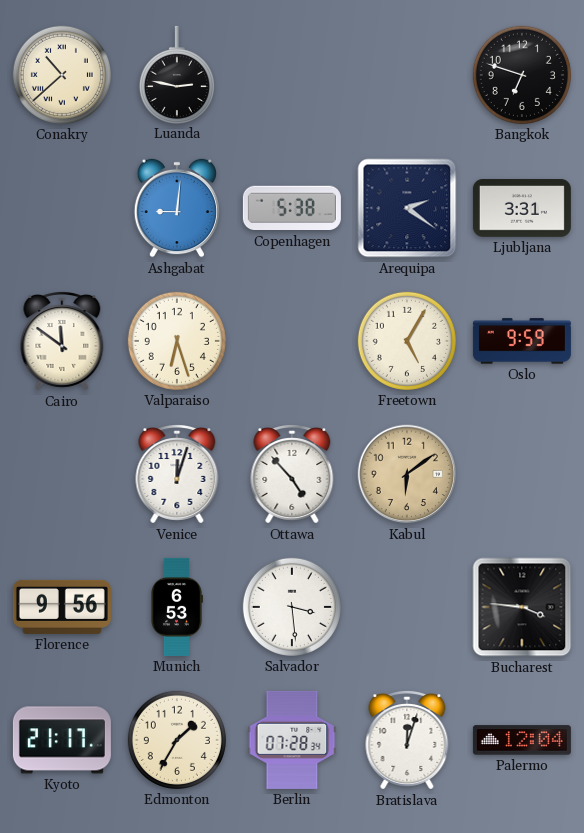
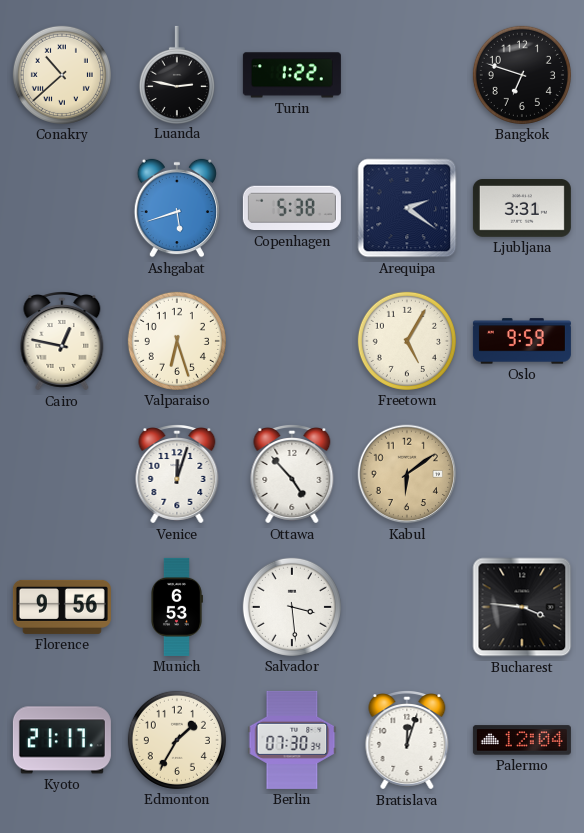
Turin: none -> 1:22
Ashgabat: 9:01 -> 5:42
Cairo: 11:51 -> 12:47
Berlin: 07:28 -> 07:30
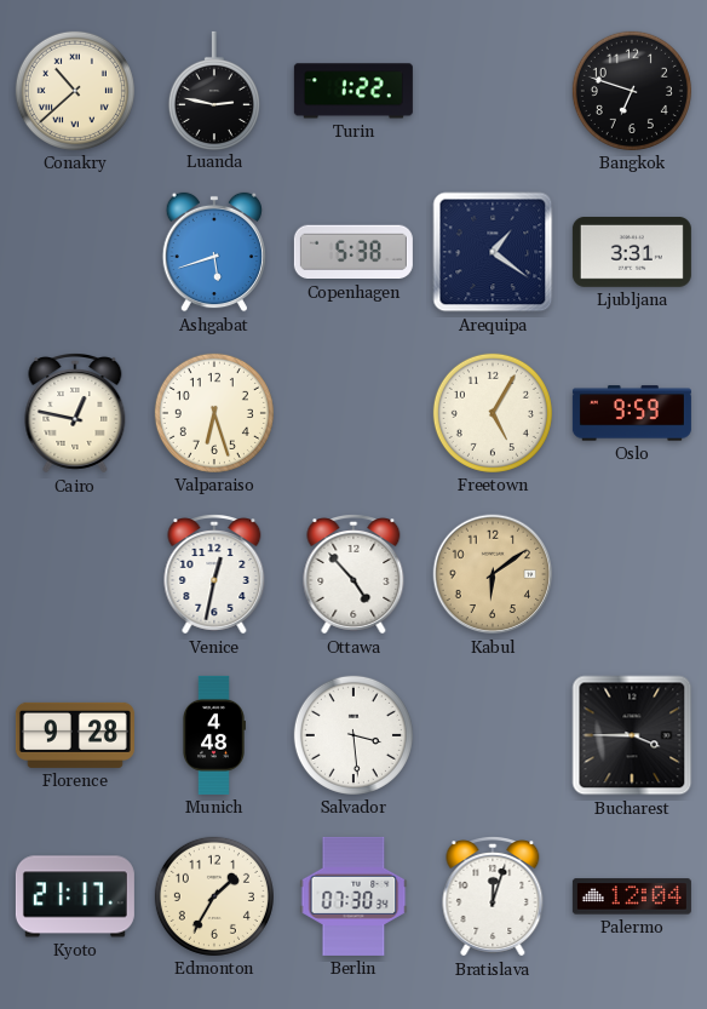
Arequipa: 2:21 -> 1:21
Venice: 12:03 -> 12:32
Florence: 9:56 -> 9:28
Munich: 6:53 -> 4:48
Bucharest: 3:46 -> 3:45
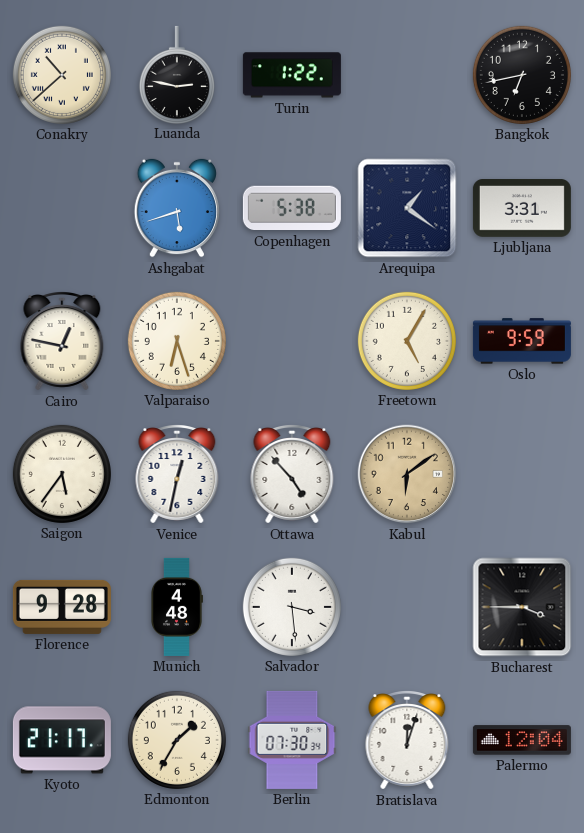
Bangkok: 6:48 -> 6:43
Saigon: none -> 5:36
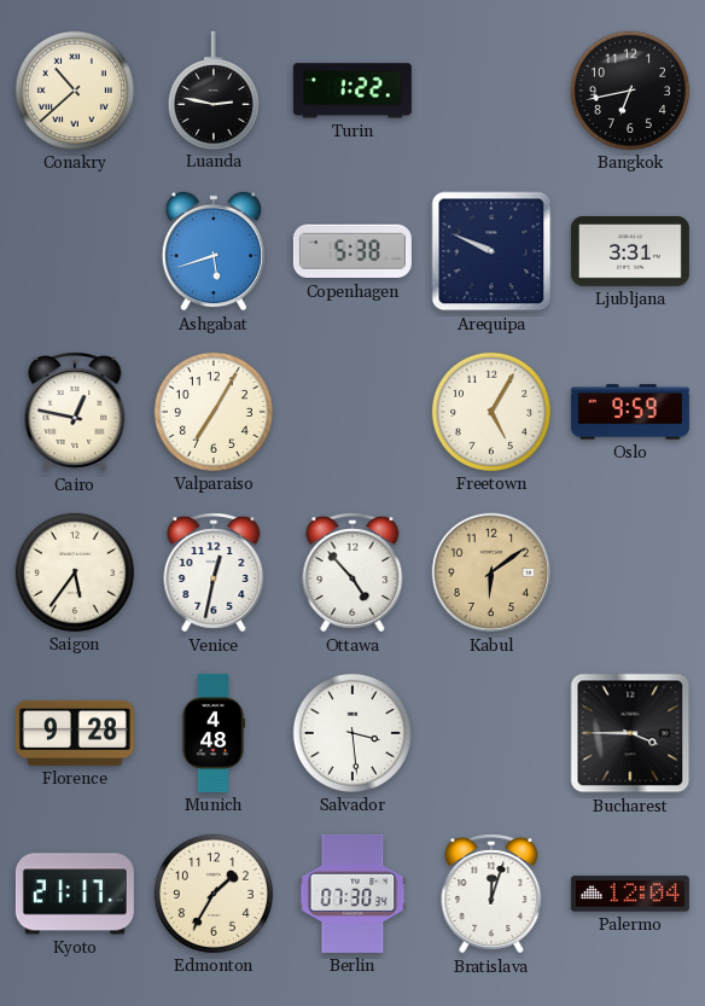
Arequipa: 1:21 -> 9:49
Valparaiso: 6:27 -> 7:05
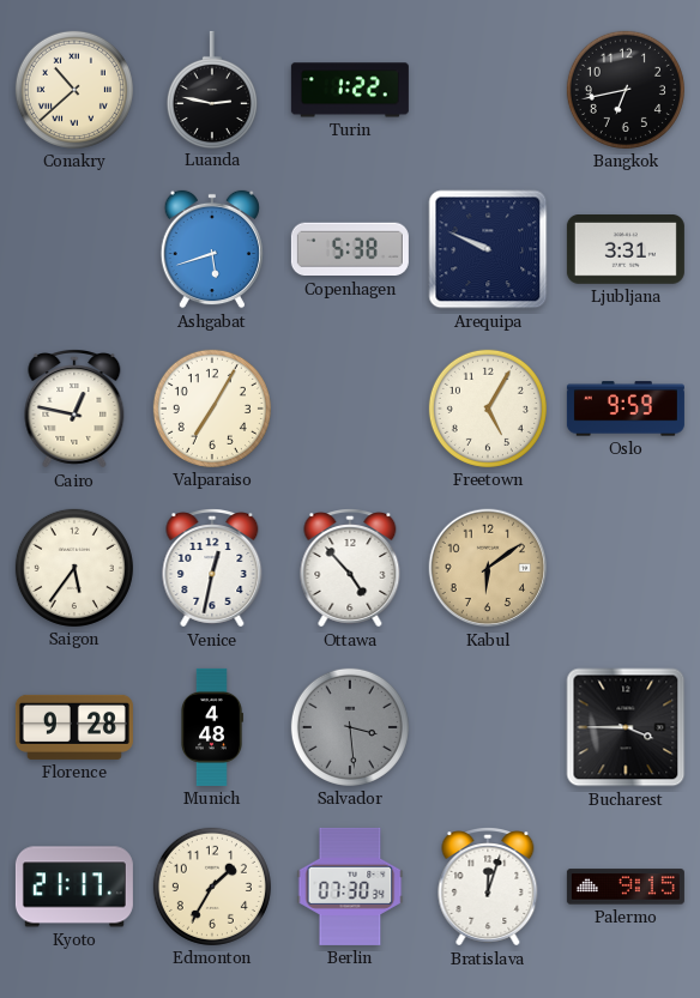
Salvador dial: white -> grey
Palermo: 12:04 -> 9:15
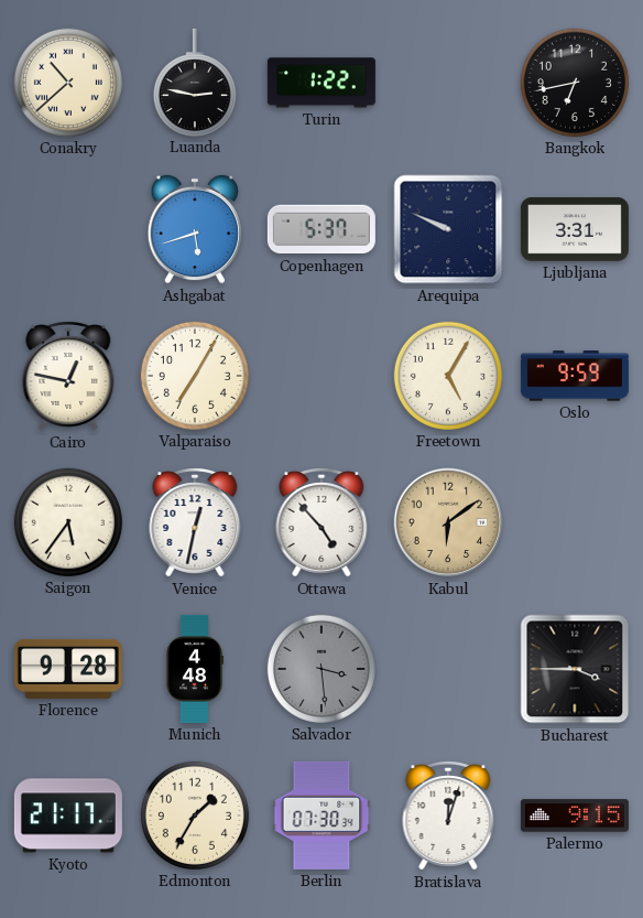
Copenhagen: 5:38 -> 5:37
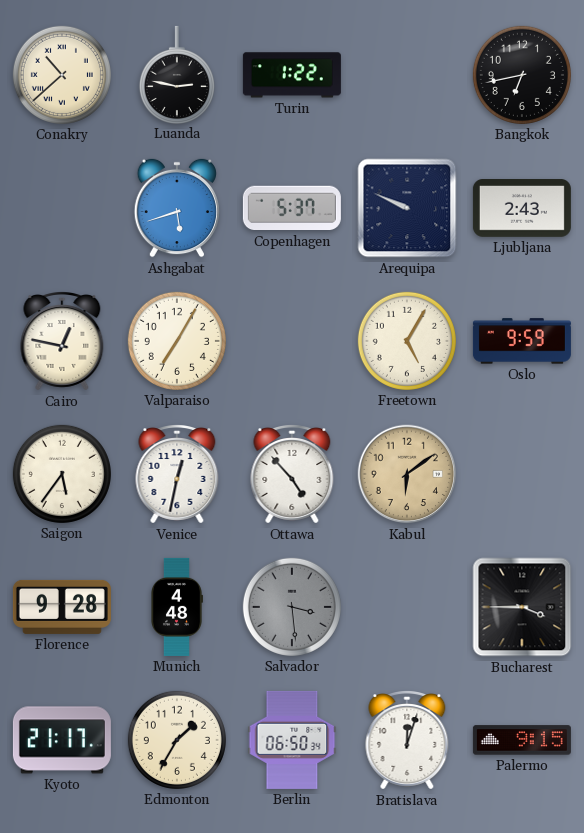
Ljubljana: 3:31 -> 2:43
Berlin: 07:30 -> 06:50
